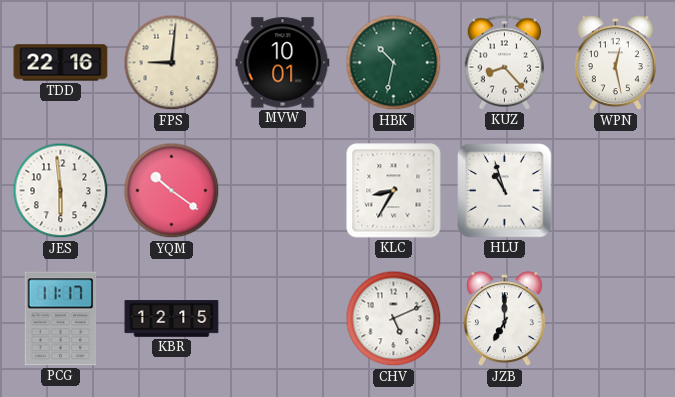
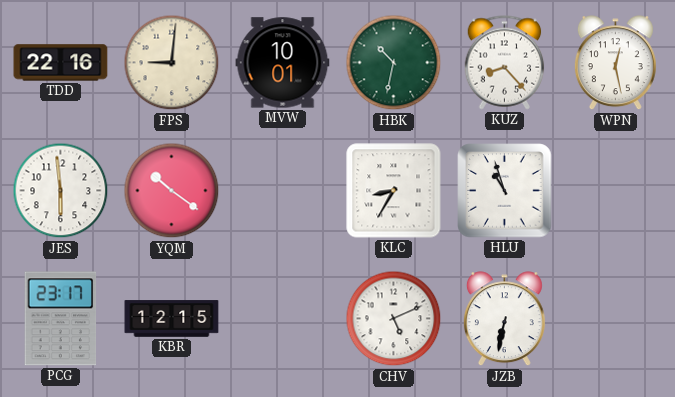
PCG: 11:17 -> 23:17
JZB: 7:00 -> 6:32
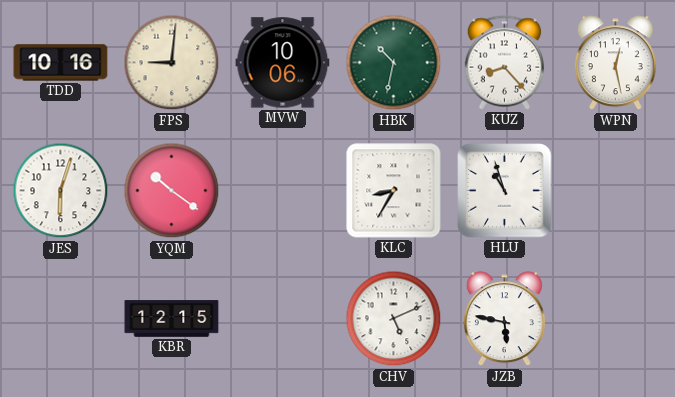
TDD: 22:16 -> 10:16
MVW: 10:01 -> 10:06
JES: 5:59 -> 6:03
PCG: 23:17 -> none
JZB: 6:32 -> 5:47
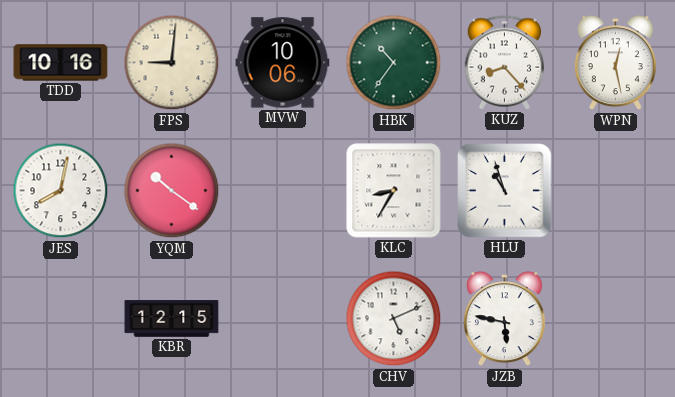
HBK: 10:32 -> 10:36
JES: 6:03 -> 8:02
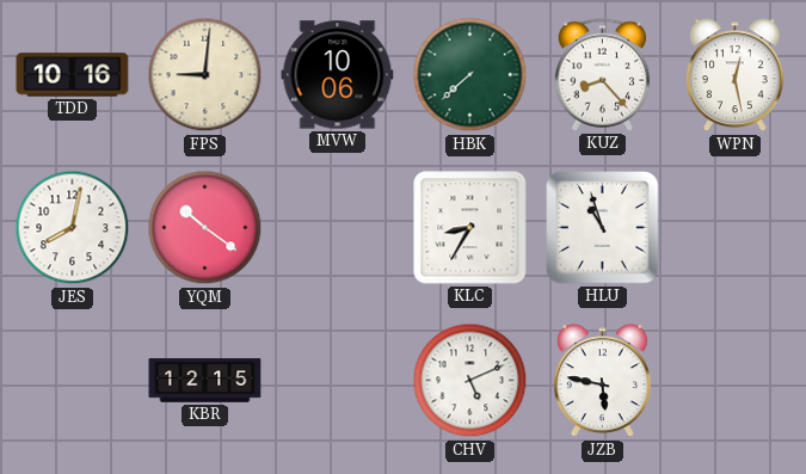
HBK: 10:36 -> 7:38
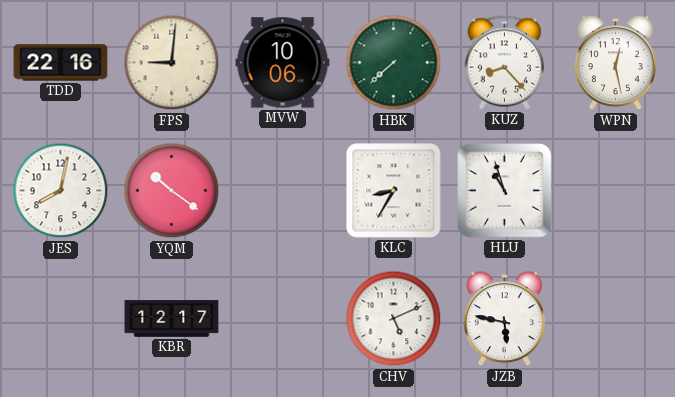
TDD: 10:16 -> 22:16
KBR: 12:15 -> 12:17
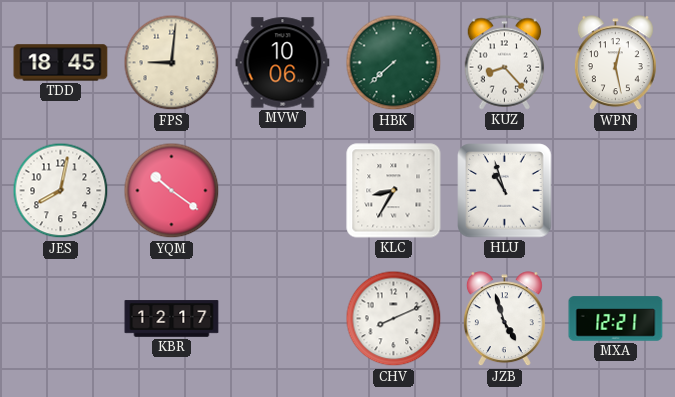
TDD: 22:16 -> 18:45
CHV: 5:11 -> 8:11
JZB: 5:47 -> 4:57
MXA: none -> 12:21
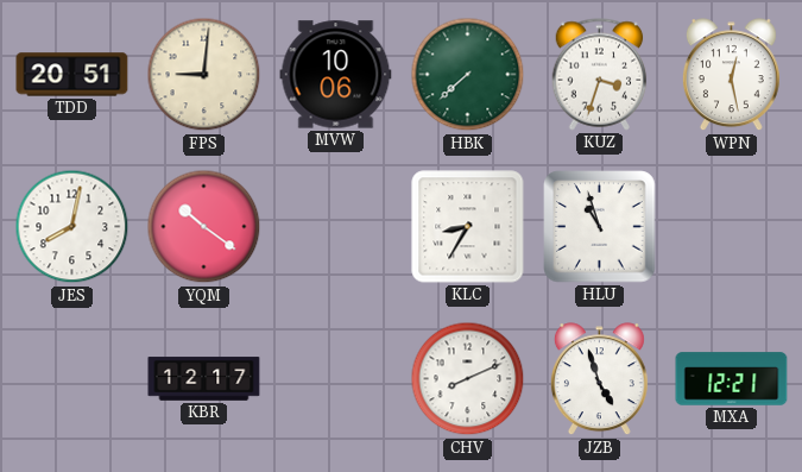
TDD: 18:45 -> 20:51
KUZ: 8:23 -> 3:33
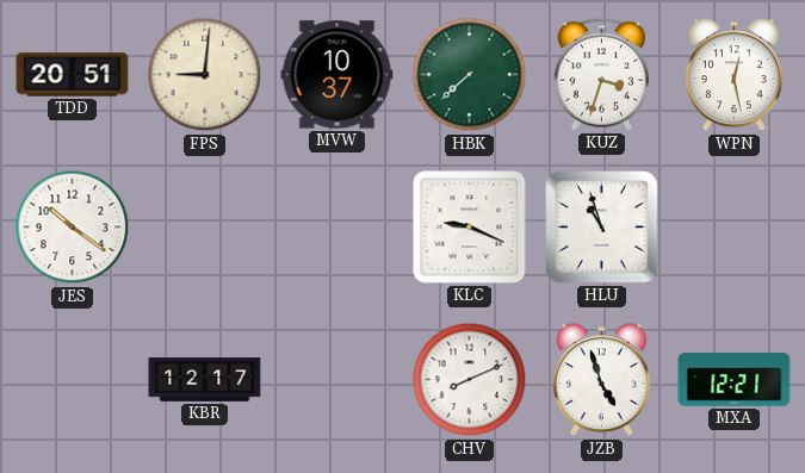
MVW: 10:06 -> 10:37
JES: 8:02 -> 10:21
YQM: 10:21 -> none
KLC: 8:35 -> 9:19
